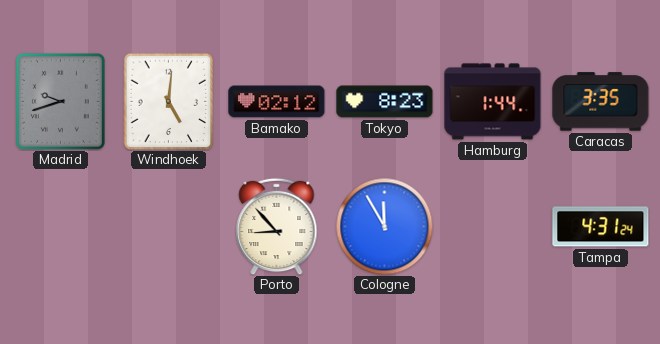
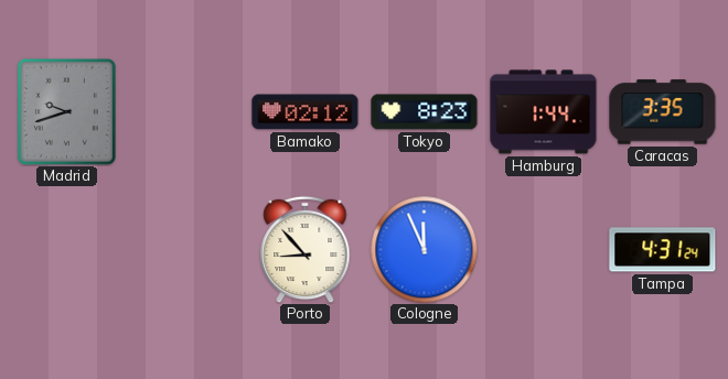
Windhoek: 5:01 -> none
Cologne: 11:55 -> 11:56
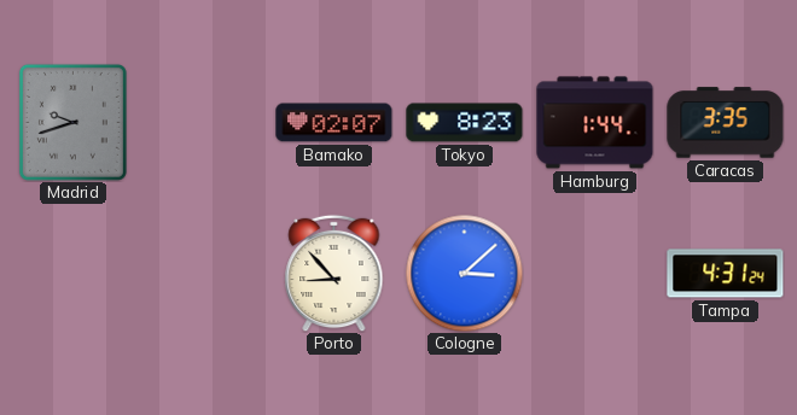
Bamako: 02:12 -> 02:07
Cologne: 11:56 -> 3:08
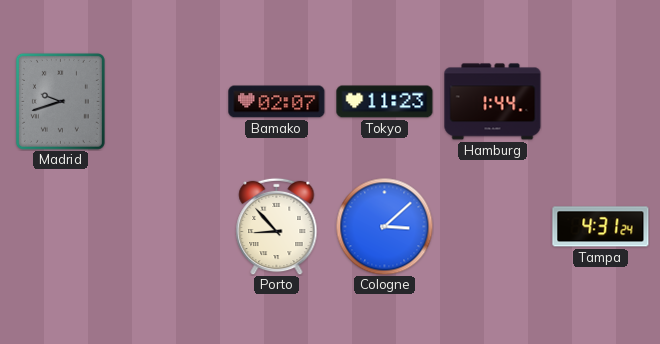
Tokyo: 8:23 -> 11:23
Caracas: 3:35 -> none
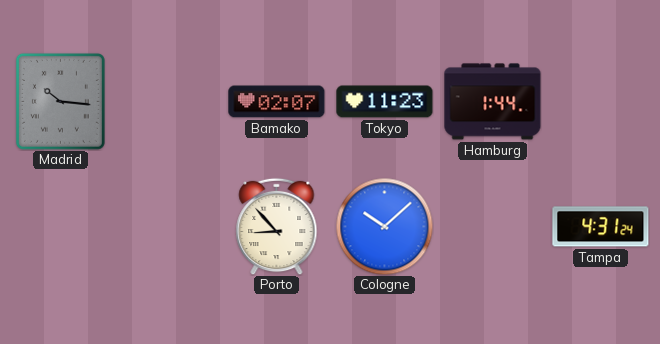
Madrid: 9:42 -> 10:16
Cologne: 3:08 -> 10:08
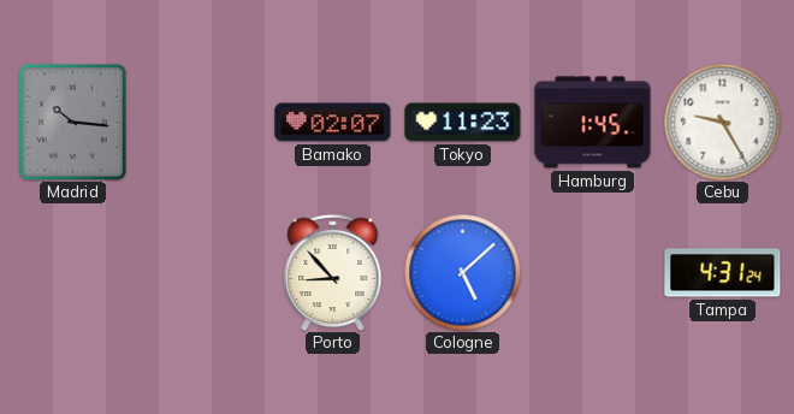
Hamburg: 1:44 -> 1:45
Cebu: none -> 9:25
Cologne: 10:08 -> 5:08
